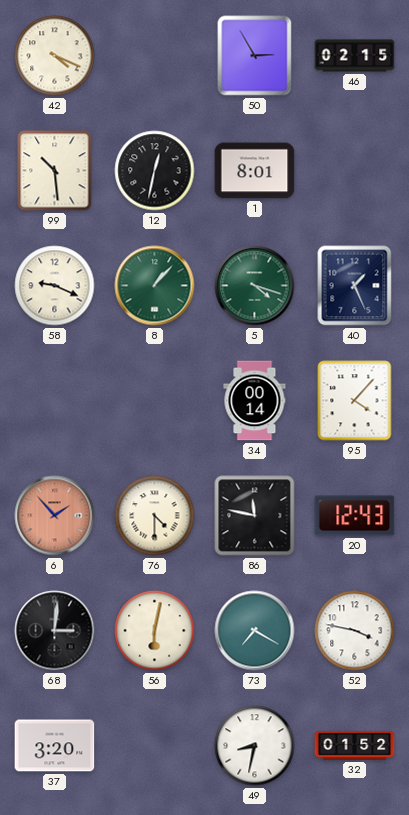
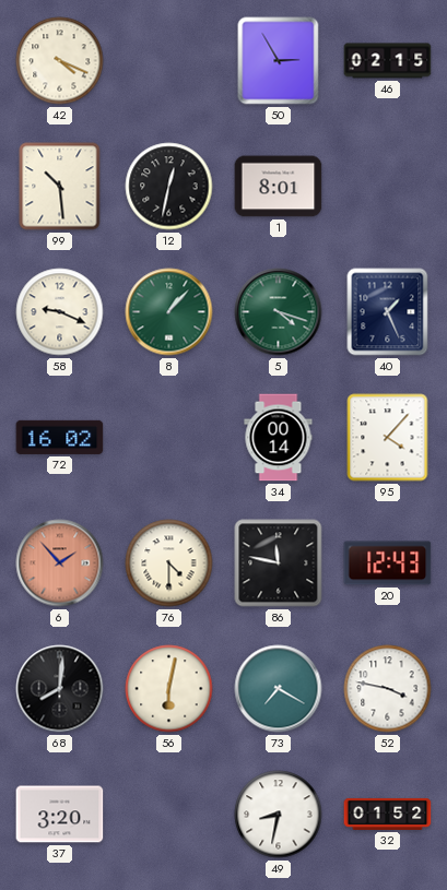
72: none -> 16:02
68: 3:01 -> 8:01
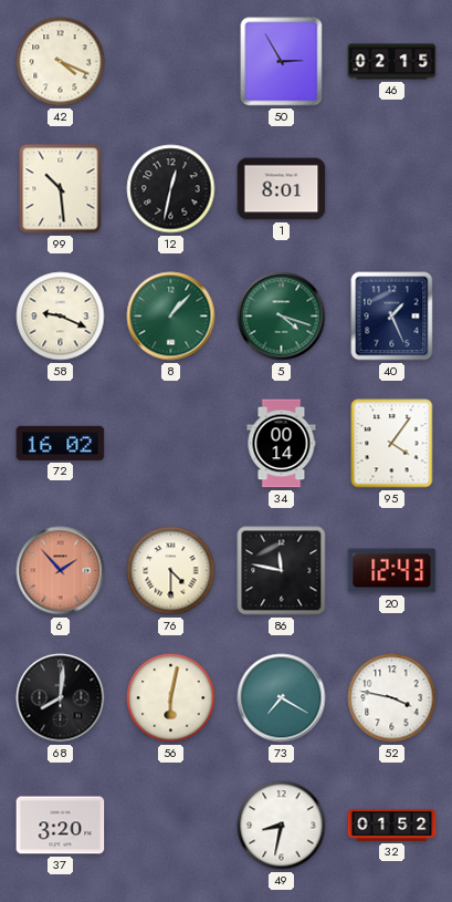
95: 4:07 -> 4:06
